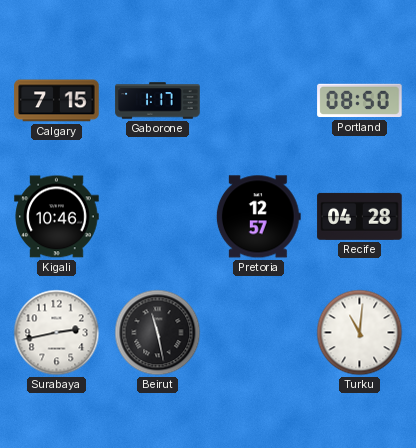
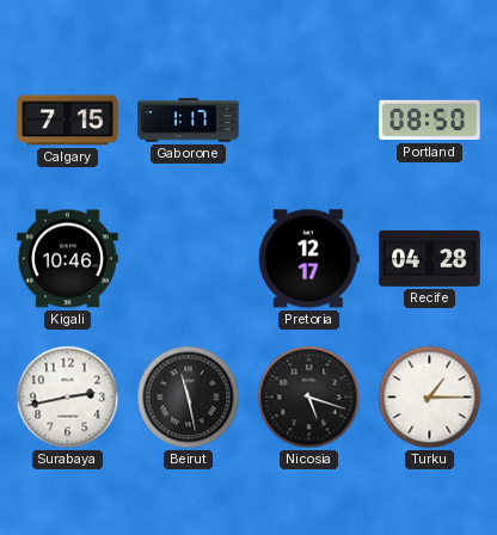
Pretoria: 12:57 -> 12:17
Nicosia: none -> 5:18
Turku: 11:01 -> 1:15
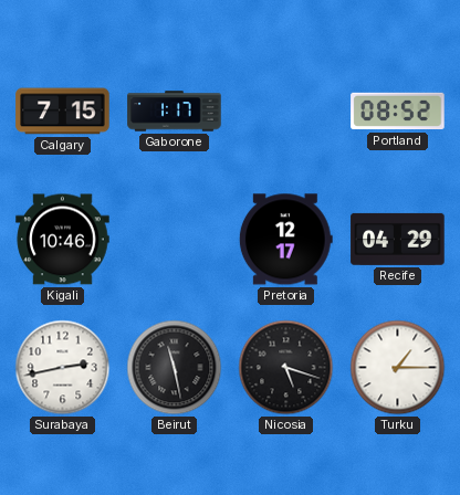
Portland: 08:50 -> 08:52
Recife: 04:28 -> 04:29
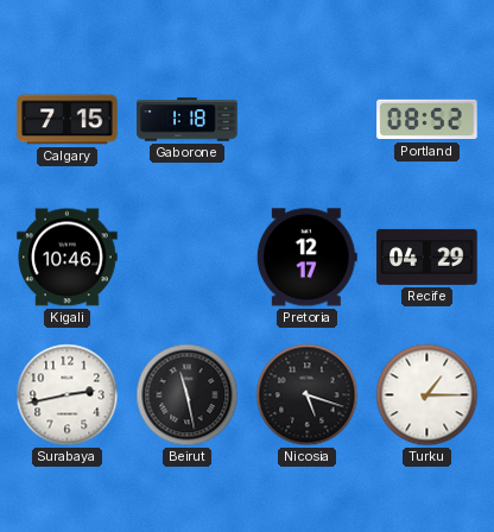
Gaborone: 1:17 -> 1:18
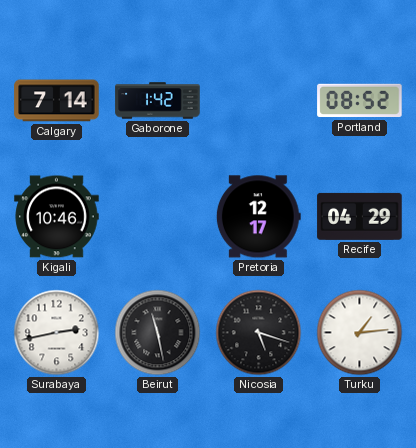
Calgary: 7:15 -> 7:14
Gaborone: 1:18 -> 1:42
Turku: 1:15 -> 1:14
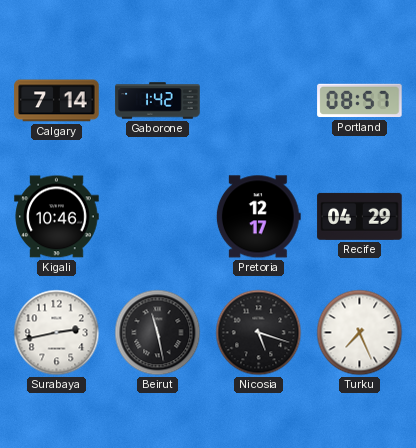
Portland: 08:52 -> 08:57
Turku: 1:14 -> 7:26
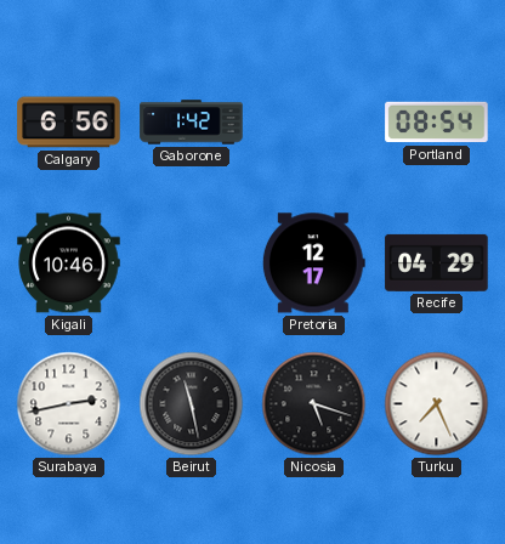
Calgary: 7:14 -> 6:56
Portland: 08:57 -> 08:54
